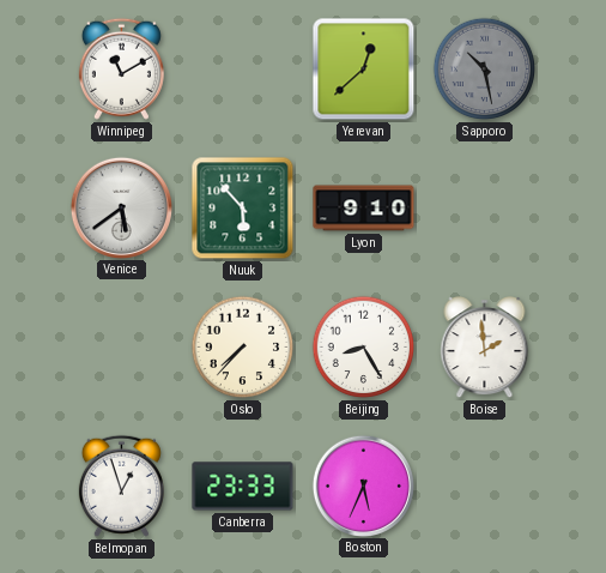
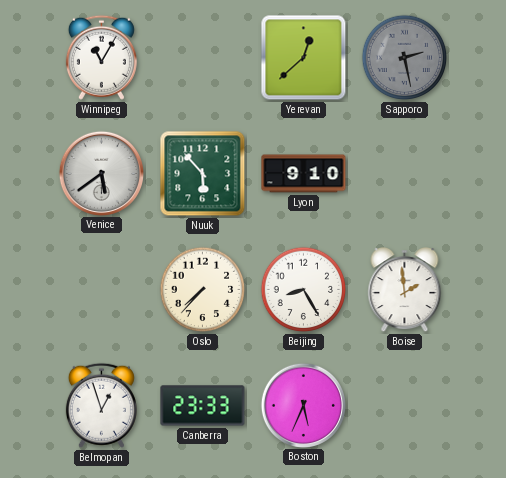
Winnipeg: 11:10 -> 11:05
Sapporo: 10:28 -> 2:28
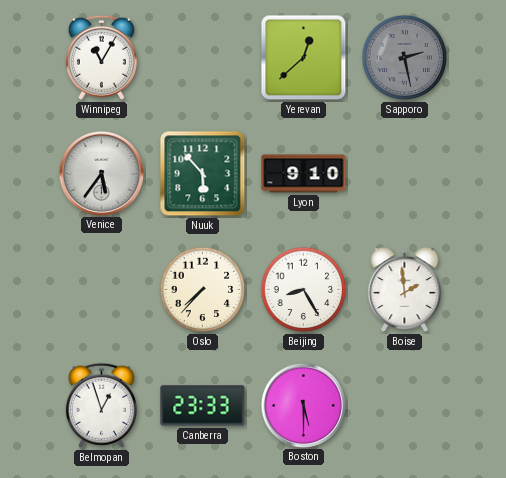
Venice: 5:39 -> 5:36
Boston: 5:34 -> 5:30
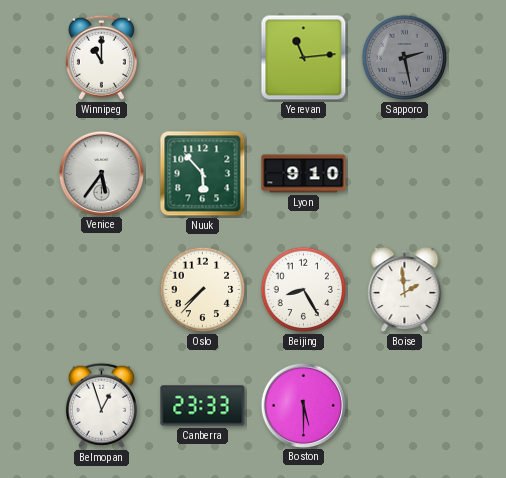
Winnipeg: 11:05 -> 11:00
Yerevan: 12:38 -> 11:14
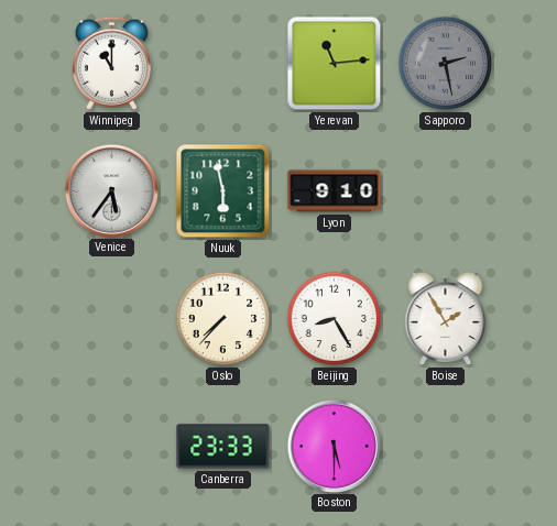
Nuuk: 5:53 -> 5:58
Boise: 1:59 -> 1:55
Belmopan: 12:57 -> none
